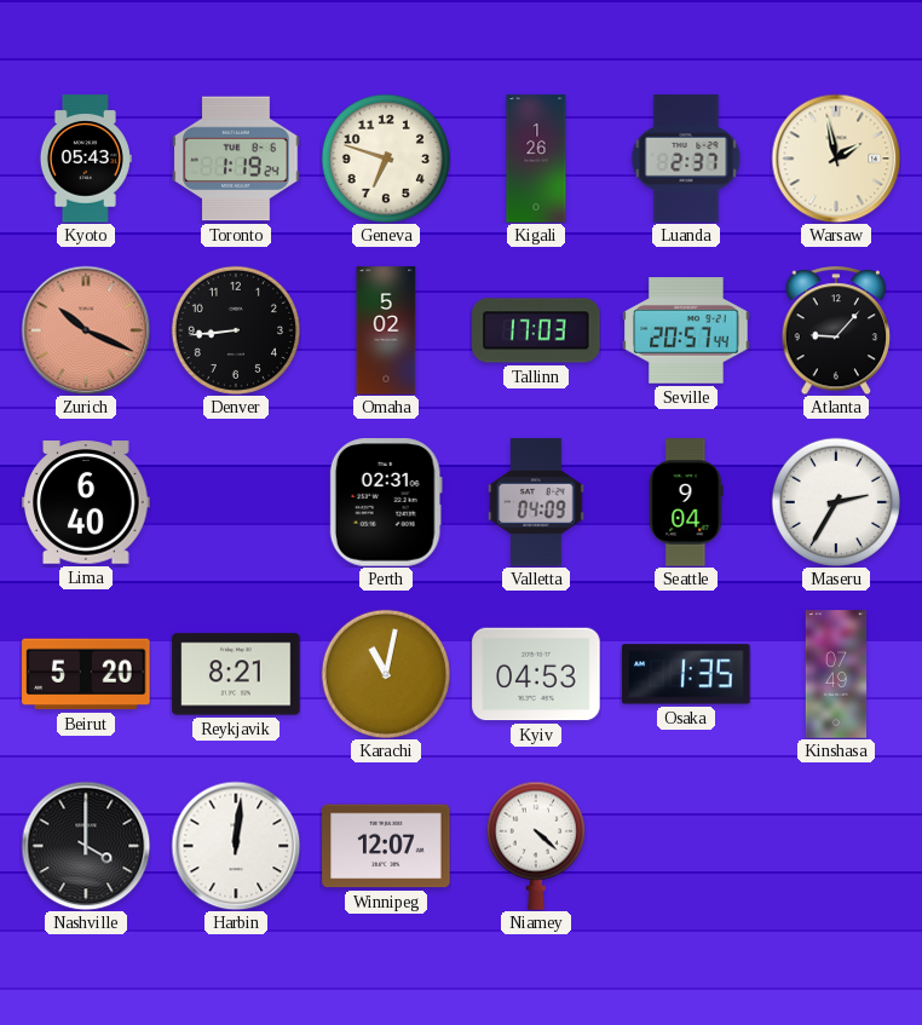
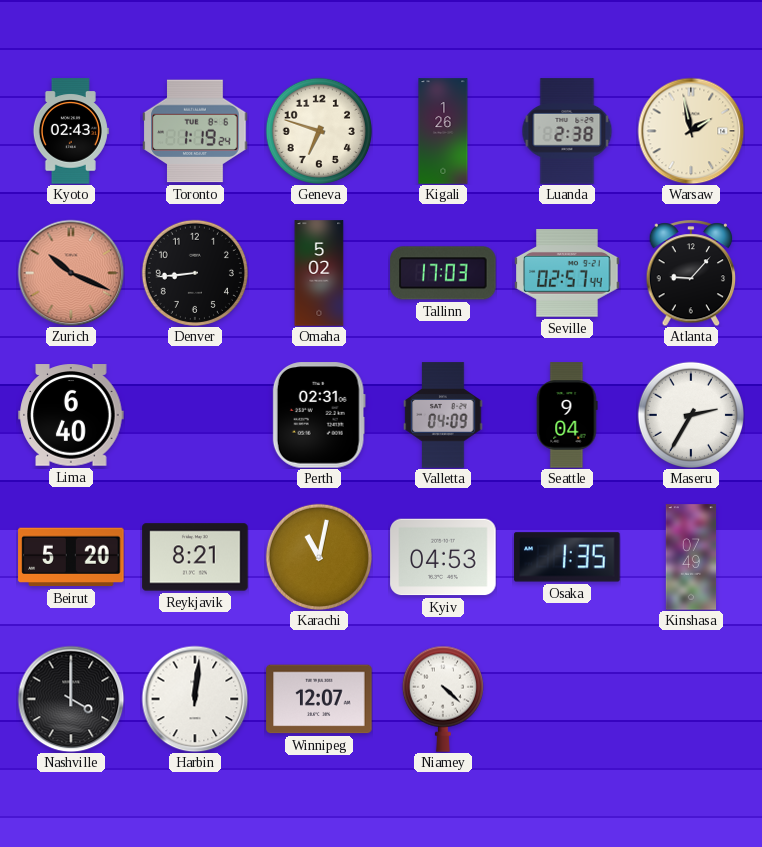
Kyoto: 05:43 -> 02:43
Luanda: 2:37 -> 2:38
Seville: 20:57 -> 02:57
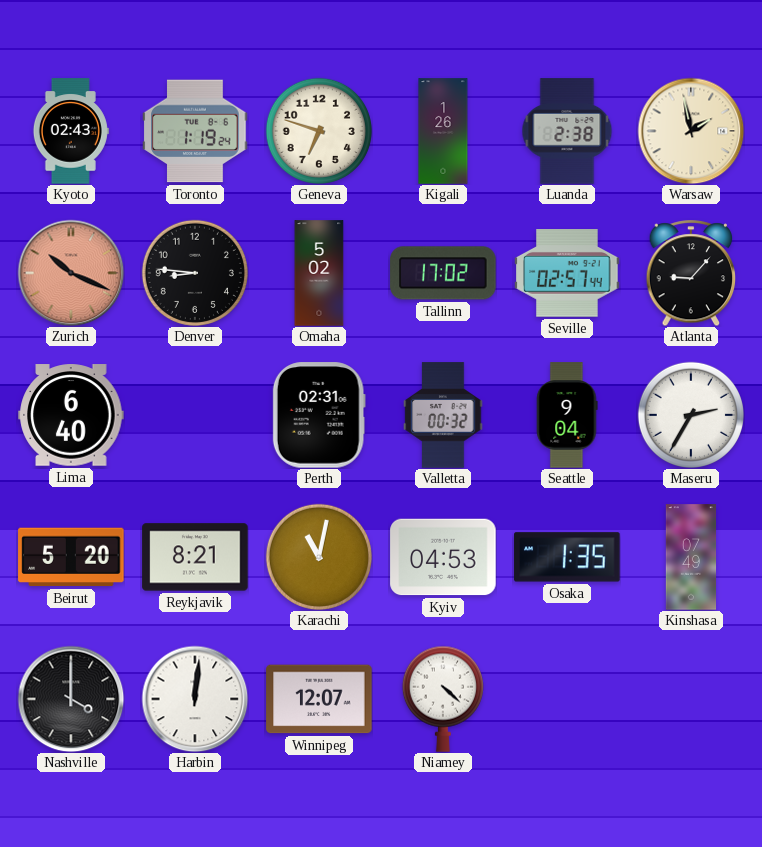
Denver: 8:44 -> 8:46
Tallinn: 17:03 -> 17:02
Valletta: 04:09 -> 00:32
